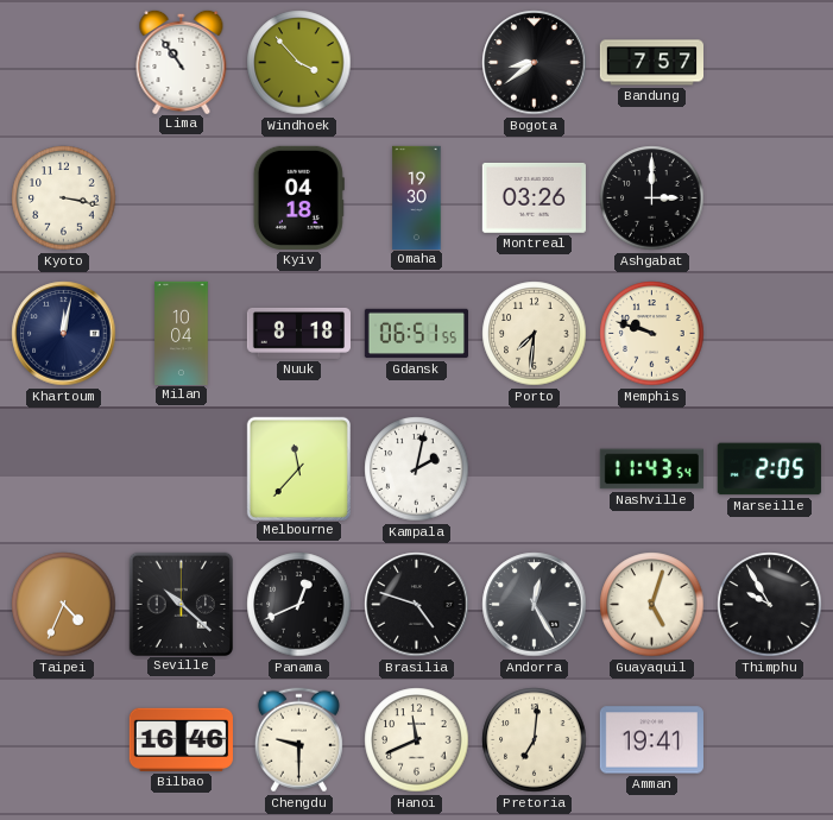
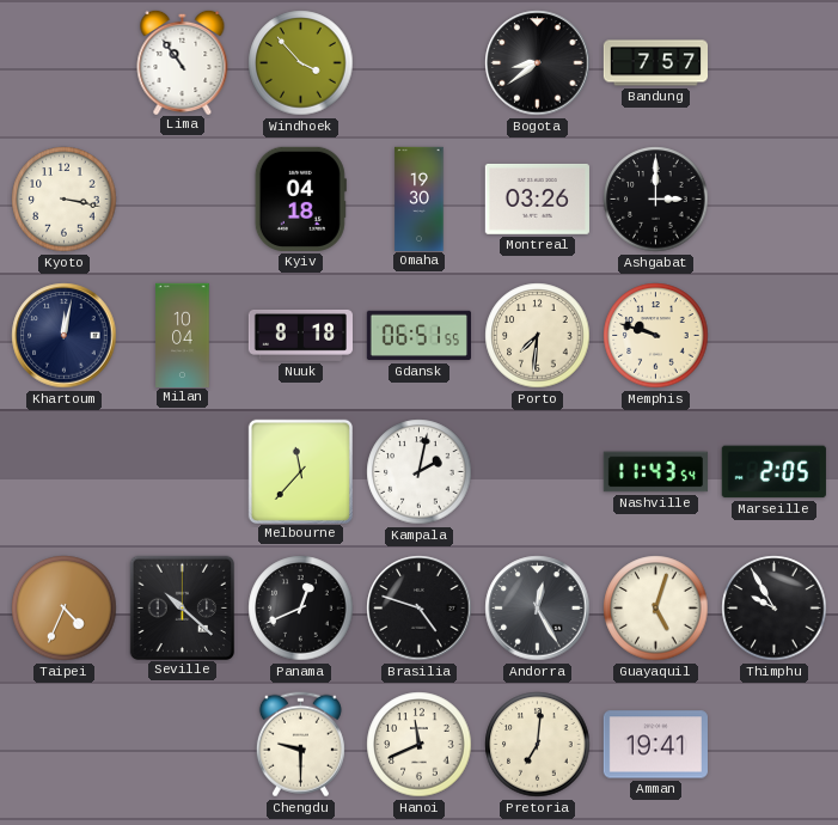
Bilbao: 16:46 -> none
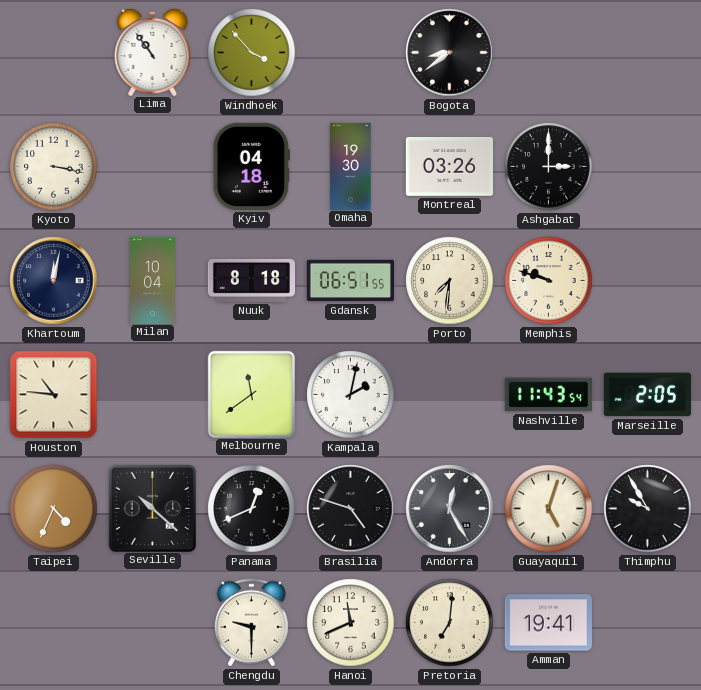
Bandung: 7:57 -> none
Houston: none -> 10:46
Melbourne: 11:37 -> 11:39
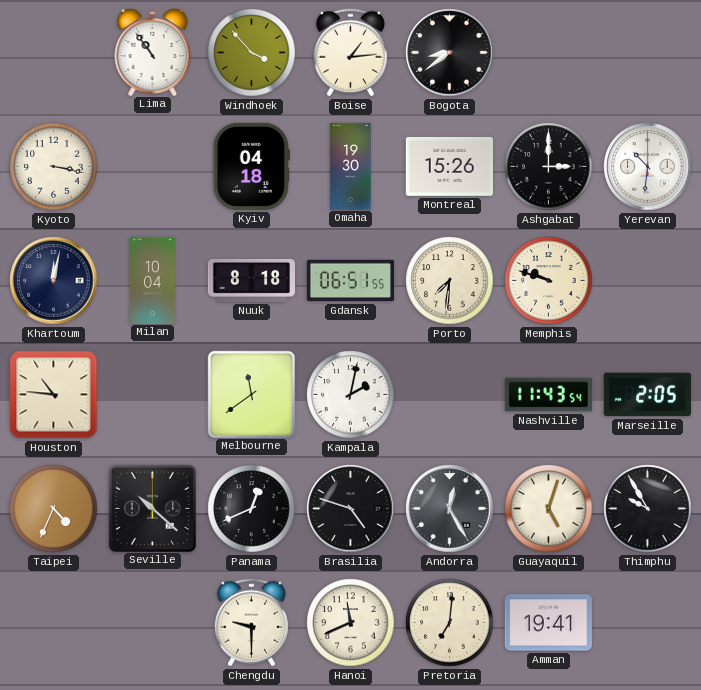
Boise: none -> 1:14
Montreal: 03:26 -> 15:26
Yerevan: none -> 10:31
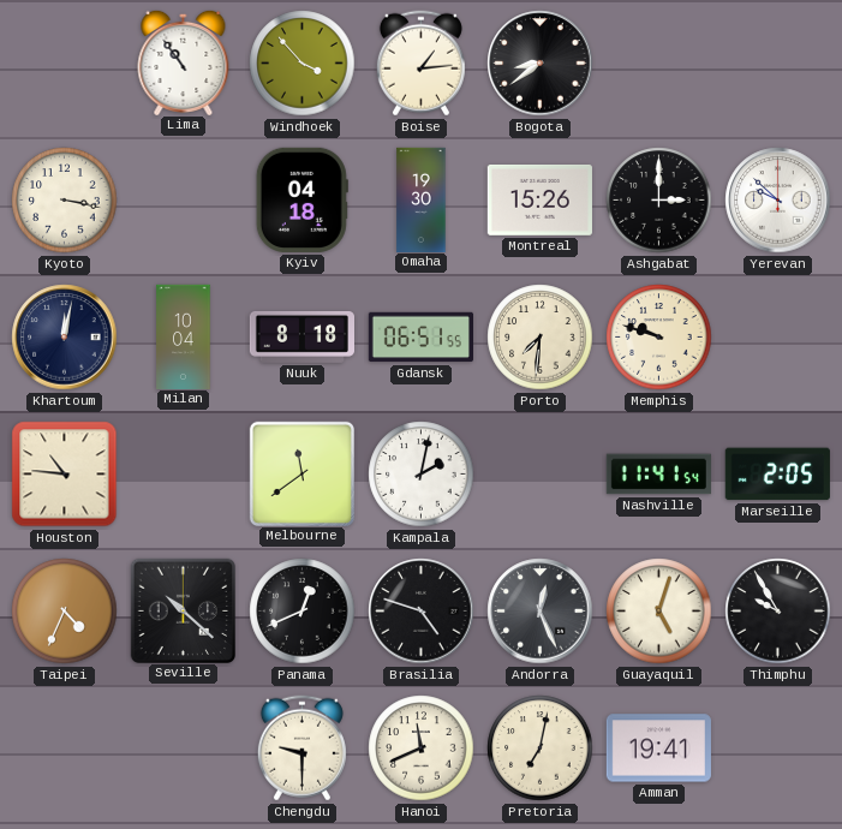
Yerevan: 10:31 -> 9:52
Nashville: 11:43 -> 11:41
Andorra: 12:25 -> 12:26
Pretoria: 7:01 -> 7:02
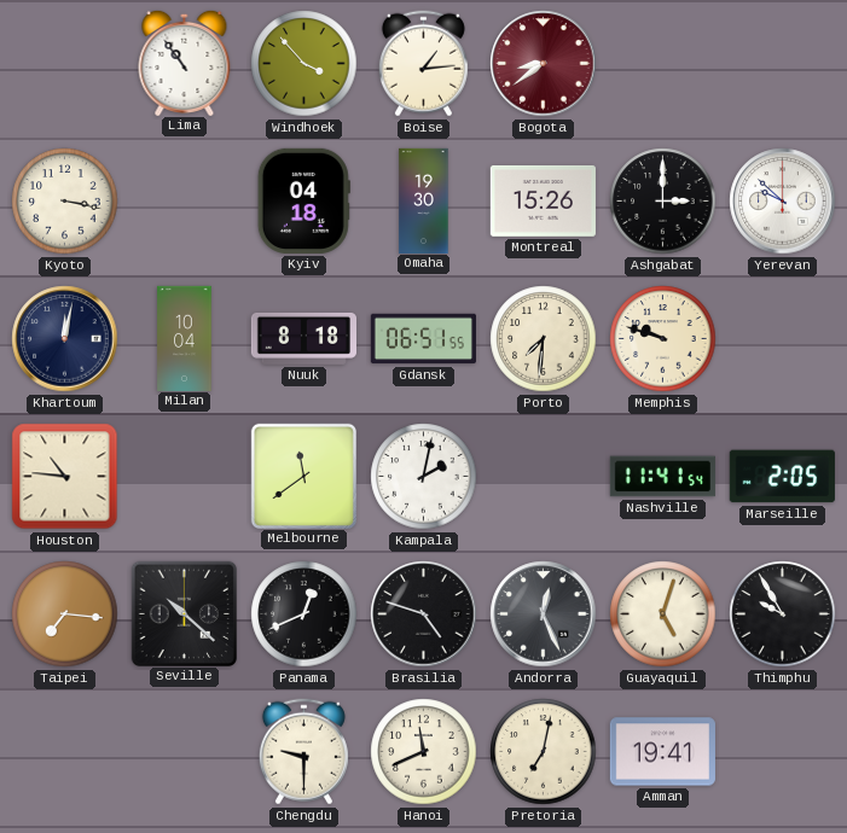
Bogota dial: black -> burgundy
Taipei: 4:34 -> 7:16
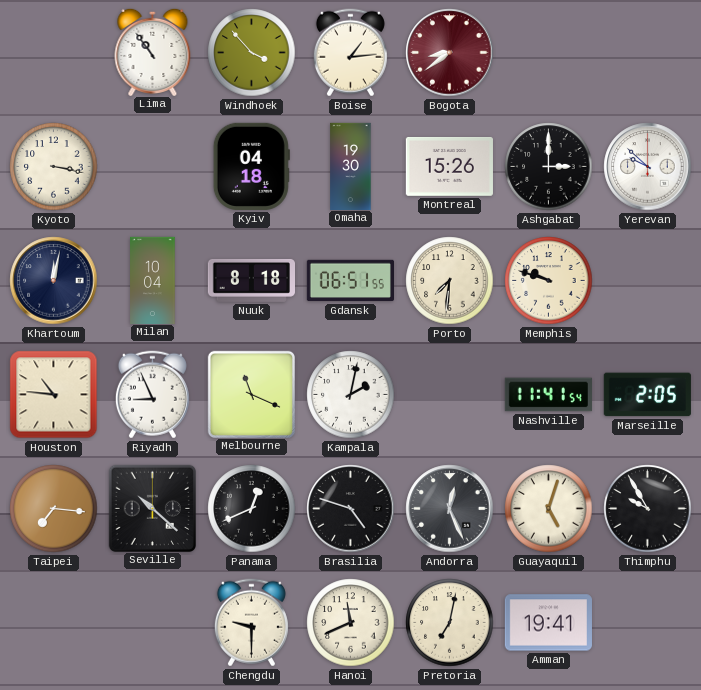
Riyadh: none -> 8:56
Melbourne: 11:39 -> 11:19
